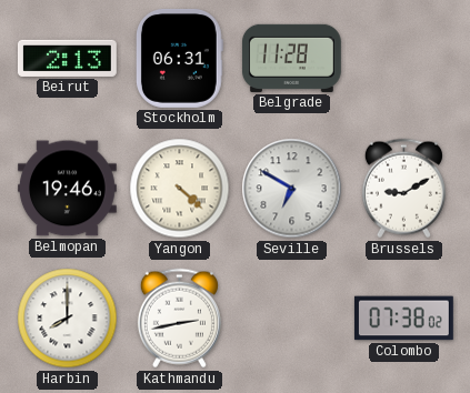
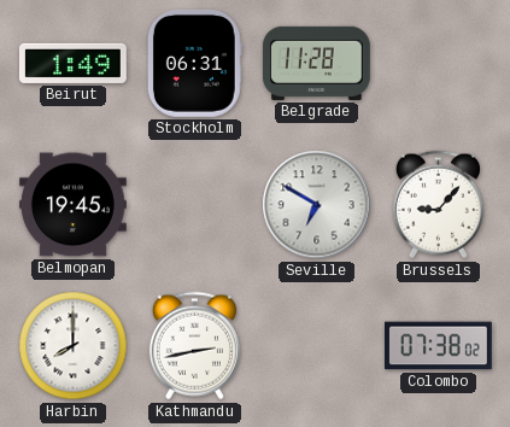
Beirut: 2:13 -> 1:49
Belmopan: 19:46 -> 19:45
Yangon: 4:22 -> none
Brussels: 9:10 -> 9:07
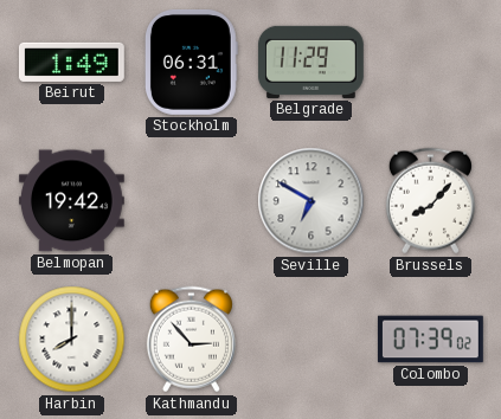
Belgrade: 11:28 -> 11:29
Belmopan: 19:45 -> 19:42
Brussels: 9:07 -> 8:07
Kathmandu: 2:43 -> 2:53
Colombo: 07:38 -> 07:39
